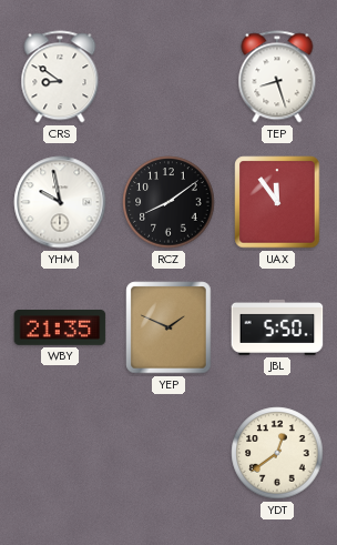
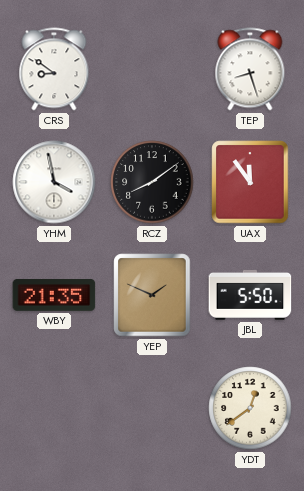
YHM: 9:58 -> 3:58
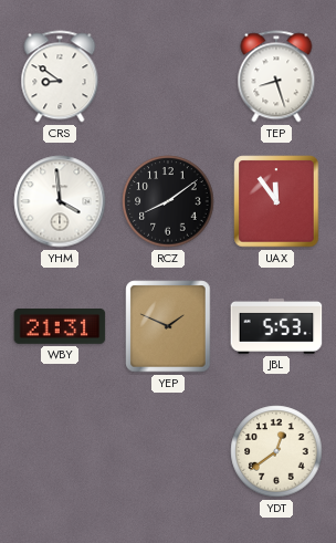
YHM: 3:58 -> 3:59
WBY: 21:35 -> 21:31
JBL: 5:50 -> 5:53
